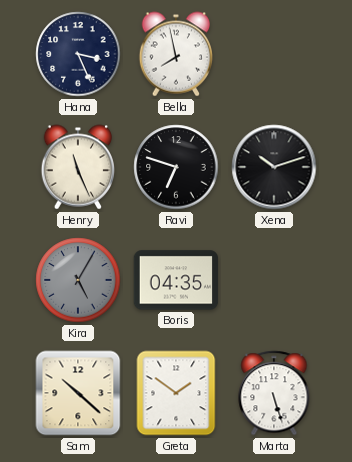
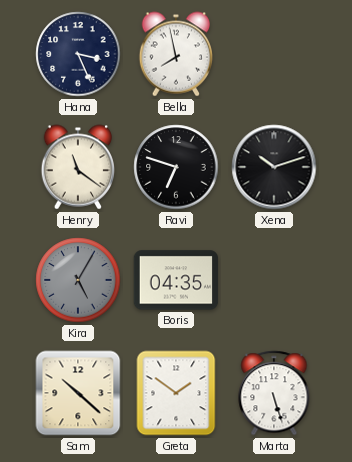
Henry: 11:26 -> 11:21
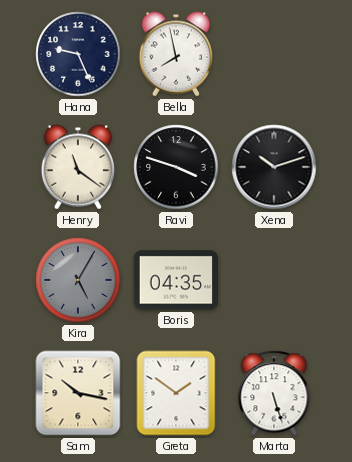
Hana: 3:26 -> 9:26
Ravi: 6:48 -> 3:48
Sam: 10:22 -> 10:17
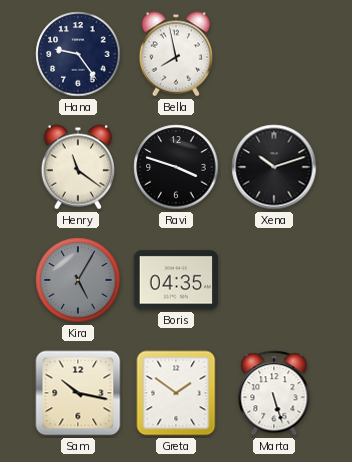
Hana: 9:26 -> 9:24
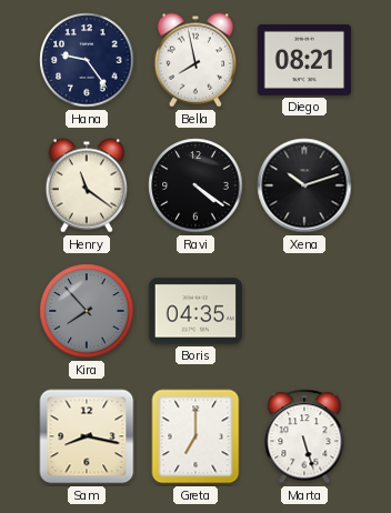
Diego: none -> 08:21
Ravi: 3:48 -> 4:21
Kira: 5:05 -> 7:53
Sam: 10:17 -> 8:17
Greta: 1:51 -> 7:00
